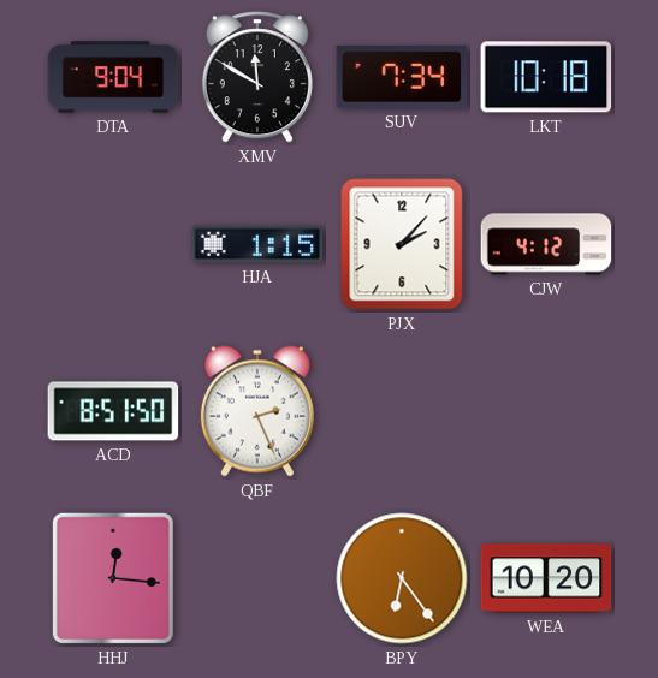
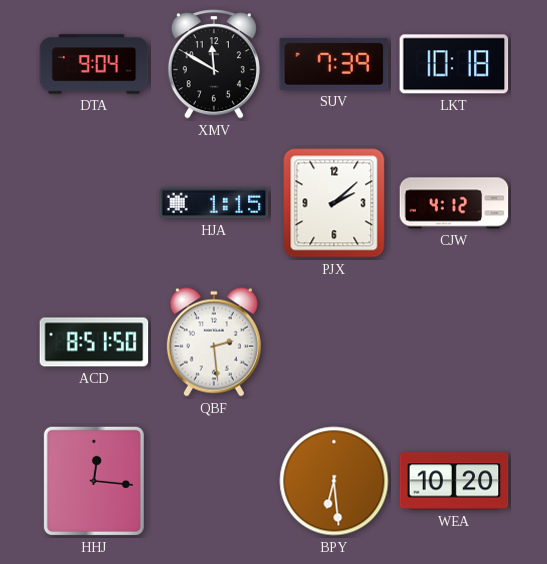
SUV: 7:34 -> 7:39
PJX: 2:07 -> 2:08
QBF: 2:26 -> 2:29
BPY: 6:24 -> 6:29
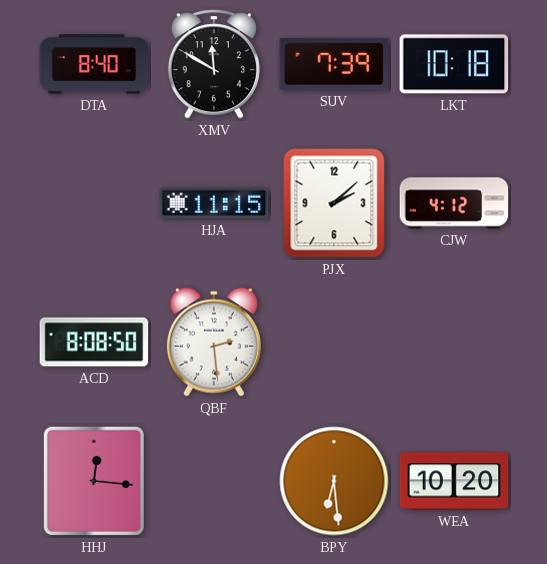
DTA: 9:04 -> 8:40
HJA: 1:15 -> 11:15
ACD: 8:51 -> 8:08
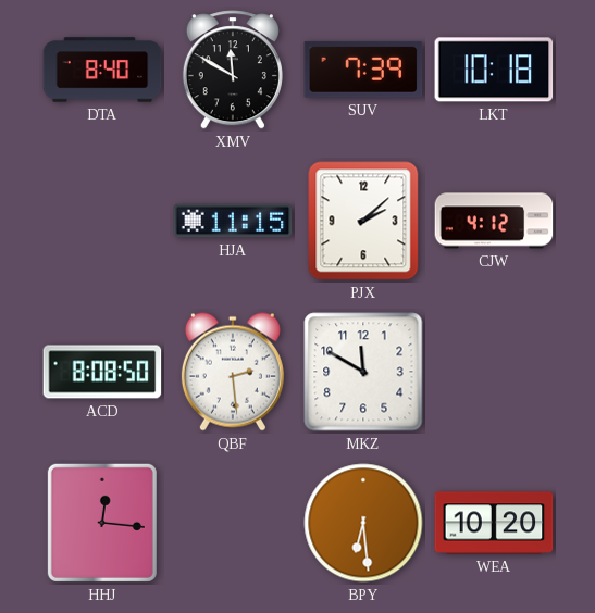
MKZ: none -> 11:50
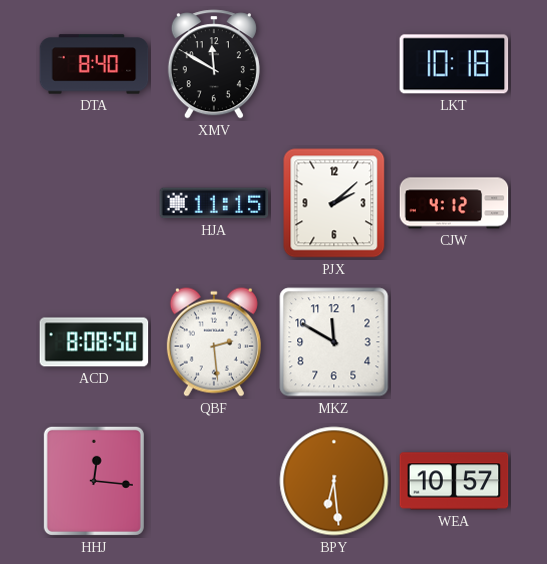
SUV: 7:39 -> none
WEA: 10:20 -> 10:57
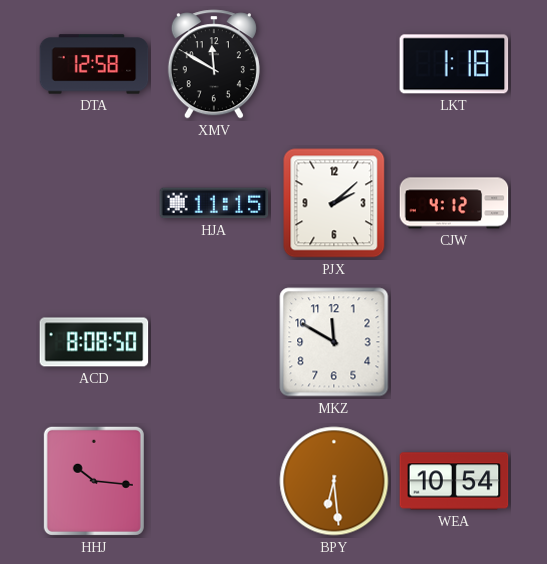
DTA: 8:40 -> 12:58
LKT: 10:18 -> 1:18
QBF: 2:29 -> none
HHJ: 12:16 -> 10:16
WEA: 10:57 -> 10:54
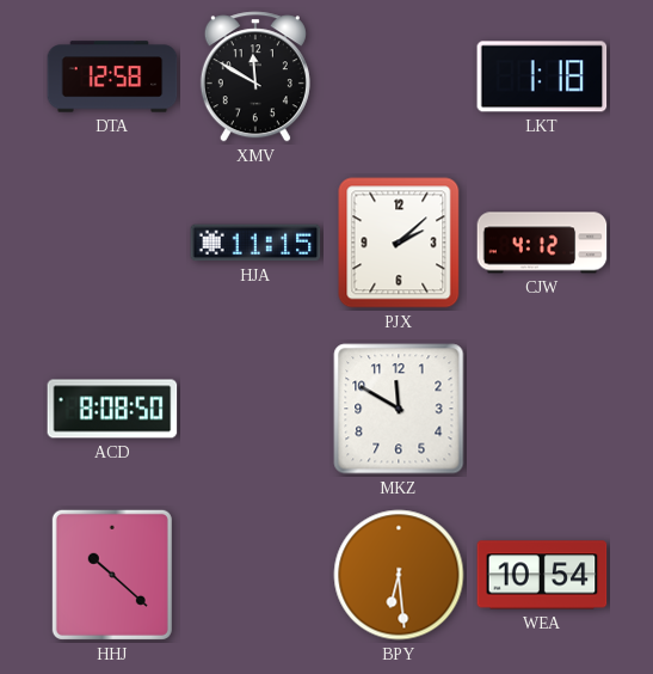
HHJ: 10:16 -> 10:22
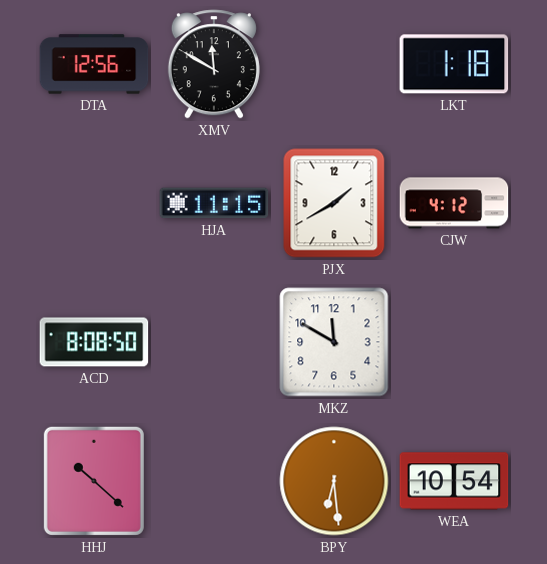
DTA: 12:58 -> 12:56
PJX: 2:08 -> 1:40
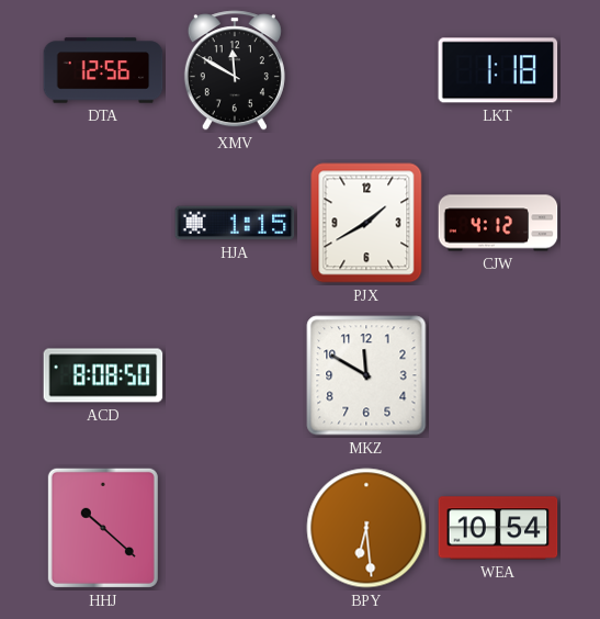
HJA: 11:15 -> 1:15
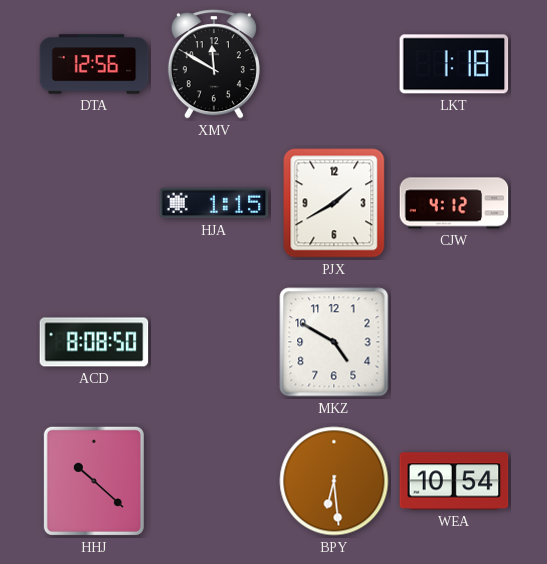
MKZ: 11:50 -> 4:50
